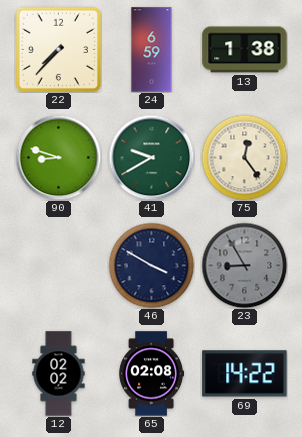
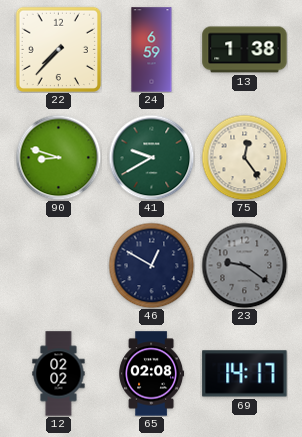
46: 3:50 -> 12:50
23: 8:55 -> 9:21
69: 14:22 -> 14:17
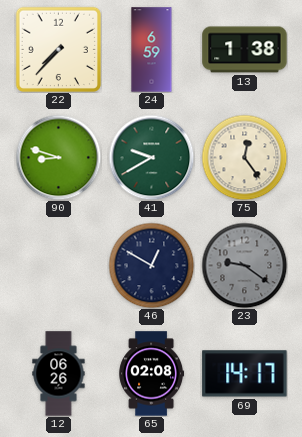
12: 02:02 -> 06:26
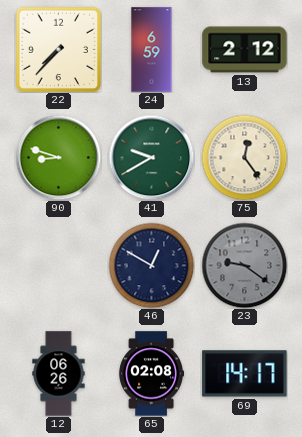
13: 1:38 -> 2:12
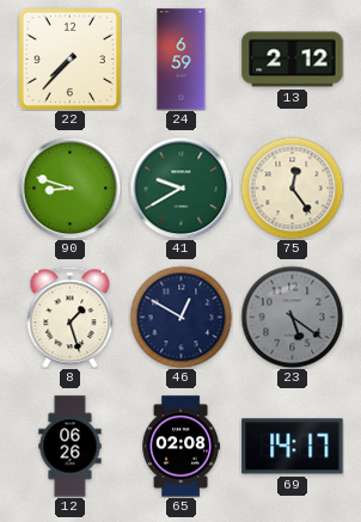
8: none -> 1:27
23: 9:21 -> 5:21
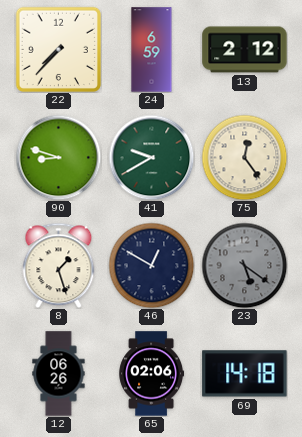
65: 02:08 -> 02:06
69: 14:17 -> 14:18
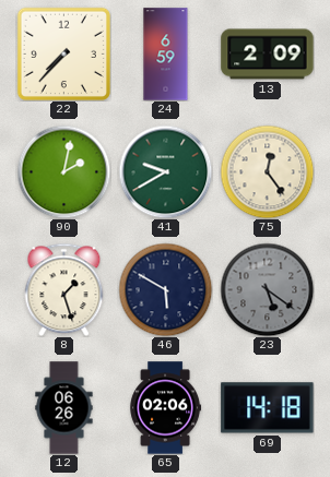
13: 2:12 -> 2:09
90: 8:48 -> 2:02
46: 12:50 -> 5:50
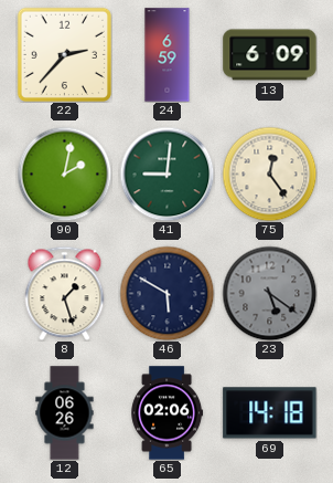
22: 7:37 -> 2:37
13: 2:09 -> 6:09
41: 9:40 -> 9:01
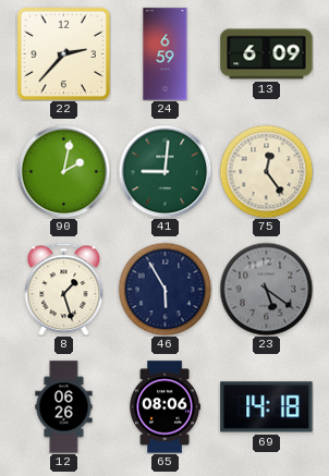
46: 5:50 -> 5:55
65: 02:06 -> 08:06
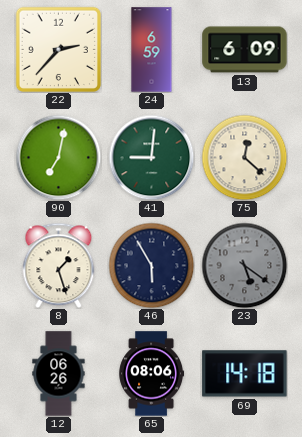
90: 2:02 -> 7:02
75: 12:24 -> 12:22
